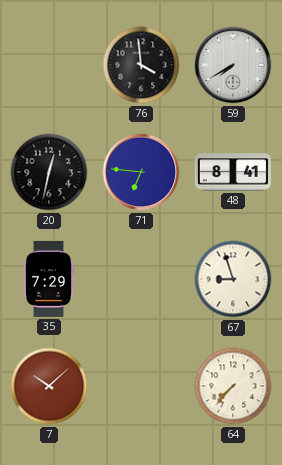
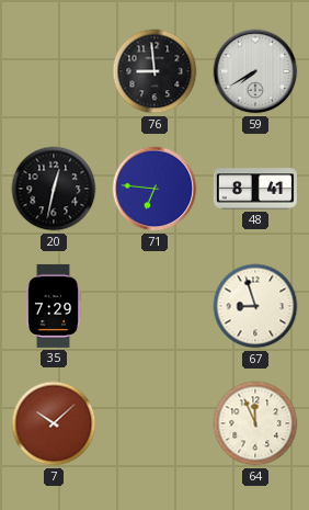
76: 3:59 -> 8:59
64: 7:37 -> 11:56
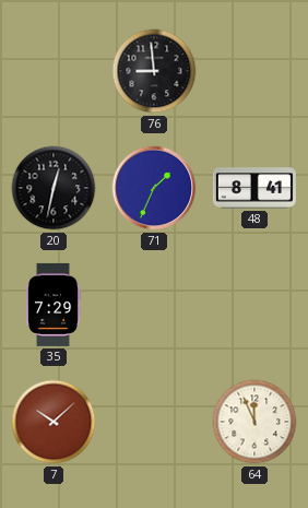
59: 7:40 -> none
71: 6:46 -> 1:34
67: 8:57 -> none
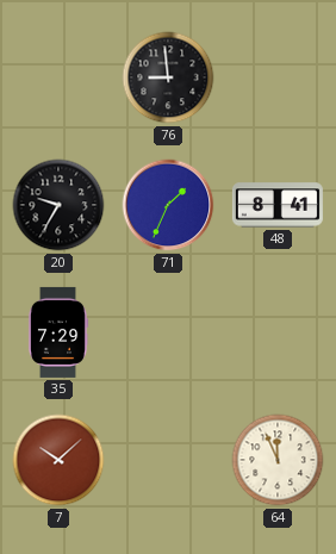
20: 12:32 -> 9:35
